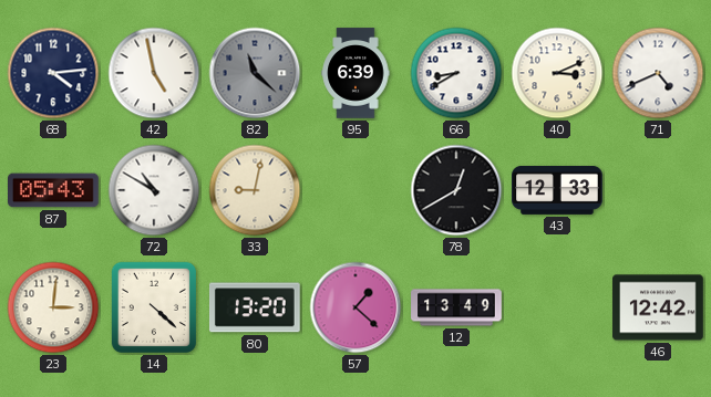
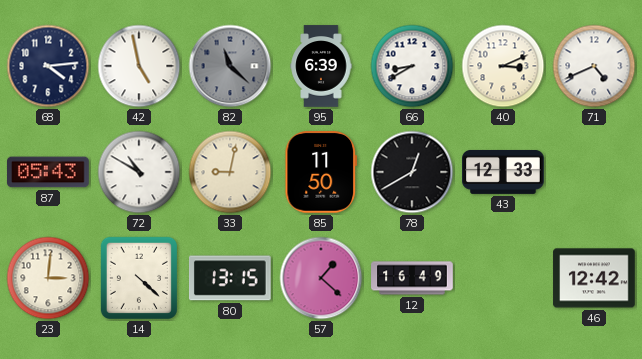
85: none -> 11:50
80: 13:20 -> 13:15
12: 13:49 -> 16:49
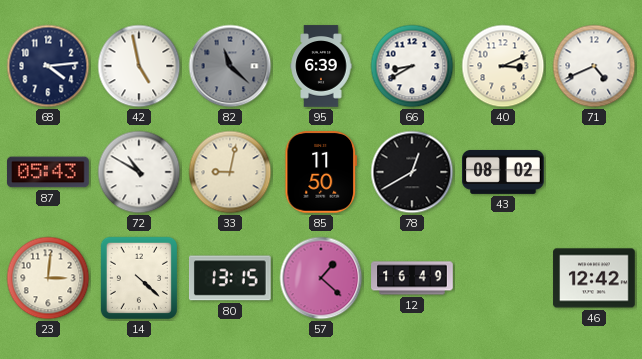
43: 12:33 -> 08:02
